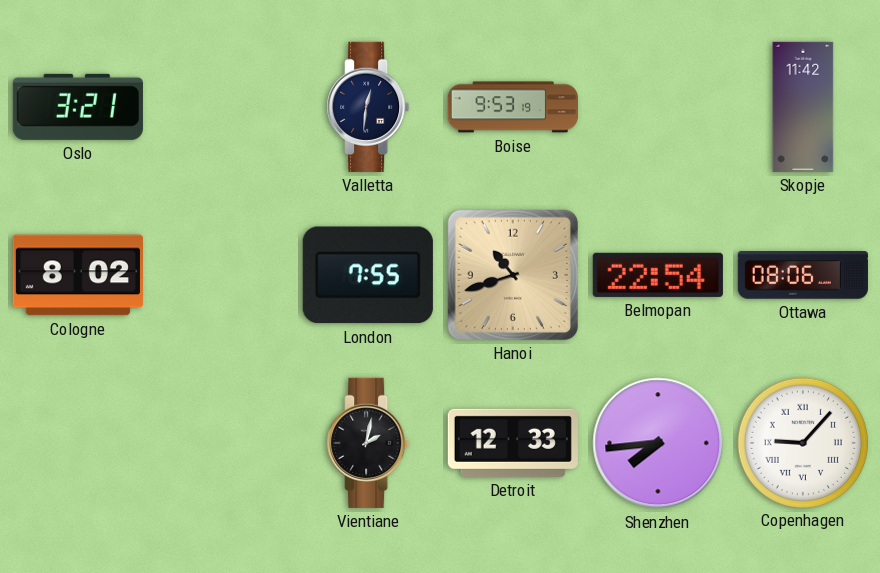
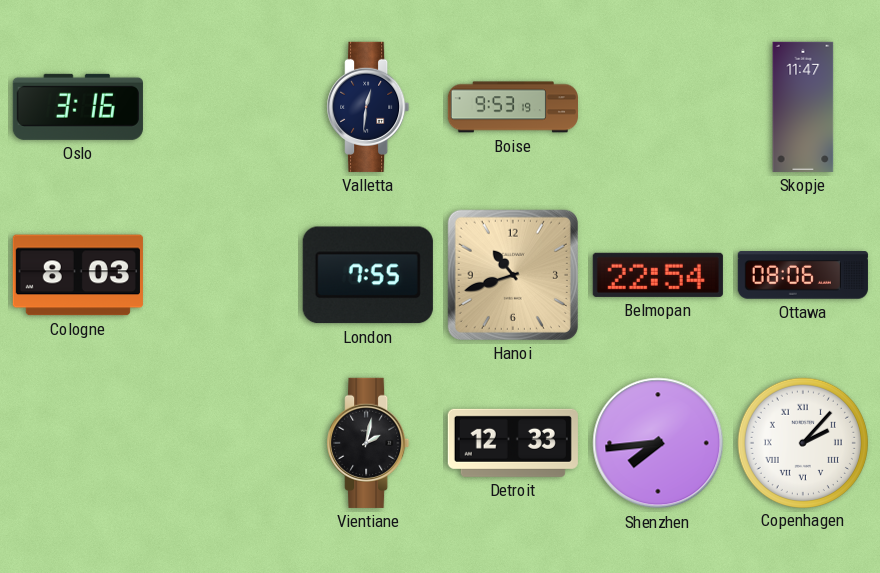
Oslo: 3:21 -> 3:16
Skopje: 11:42 -> 11:47
Cologne: 8:02 -> 8:03
Copenhagen: 9:07 -> 2:07
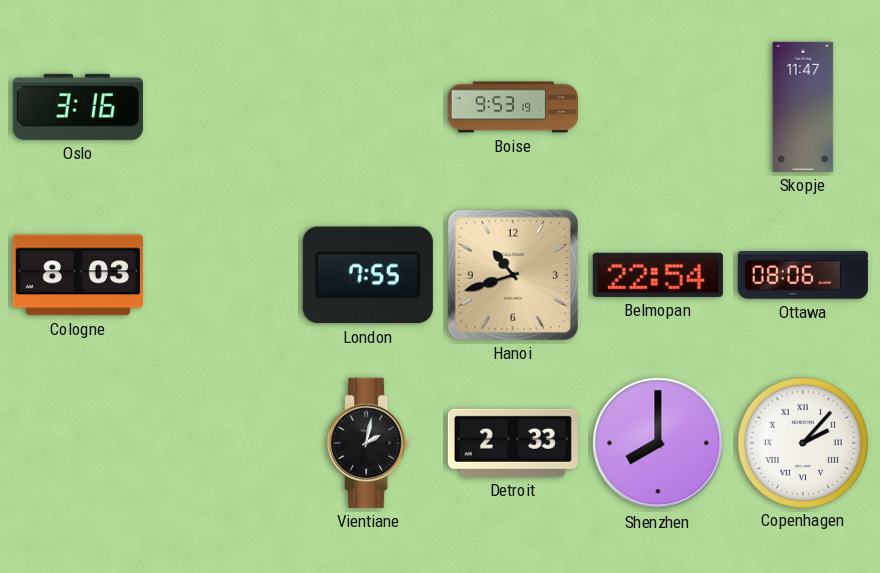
Valletta: 12:31 -> none
Detroit: 12:33 -> 2:33
Shenzhen: 7:44 -> 8:00
